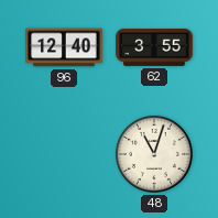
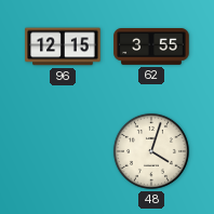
96: 12:40 -> 12:15
48: 11:03 -> 4:03
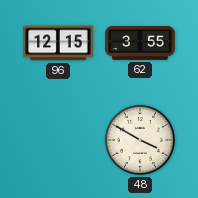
48: 4:03 -> 3:50
